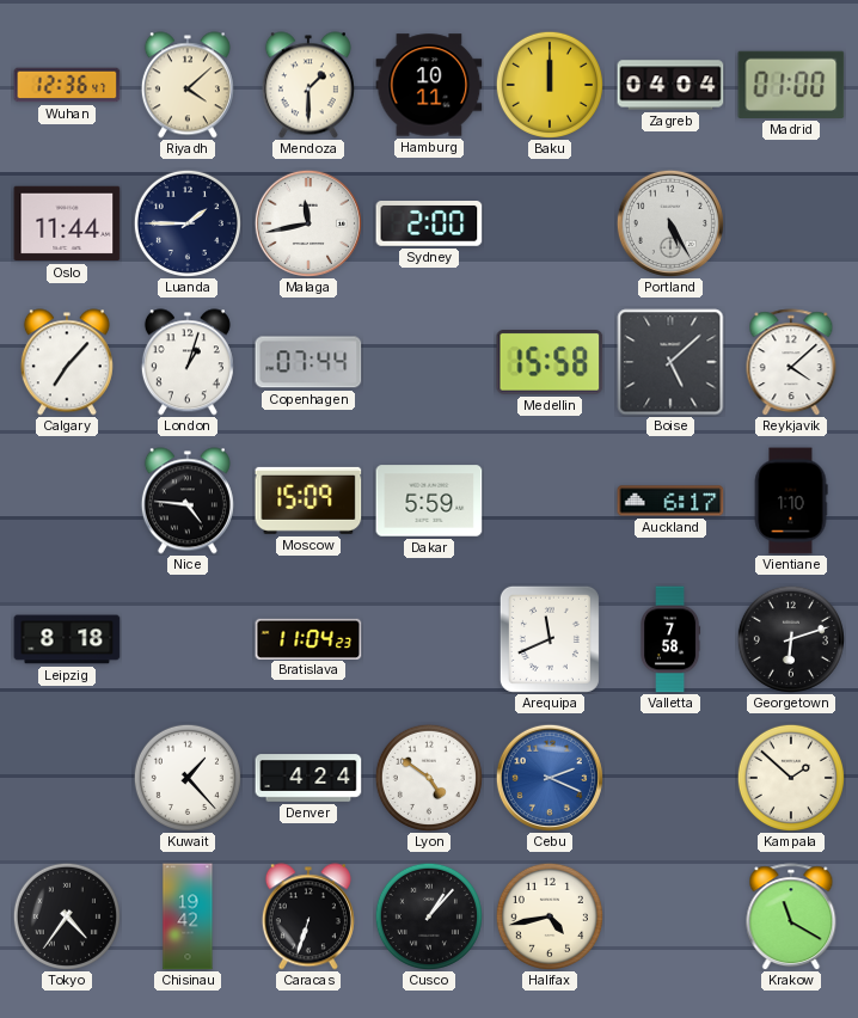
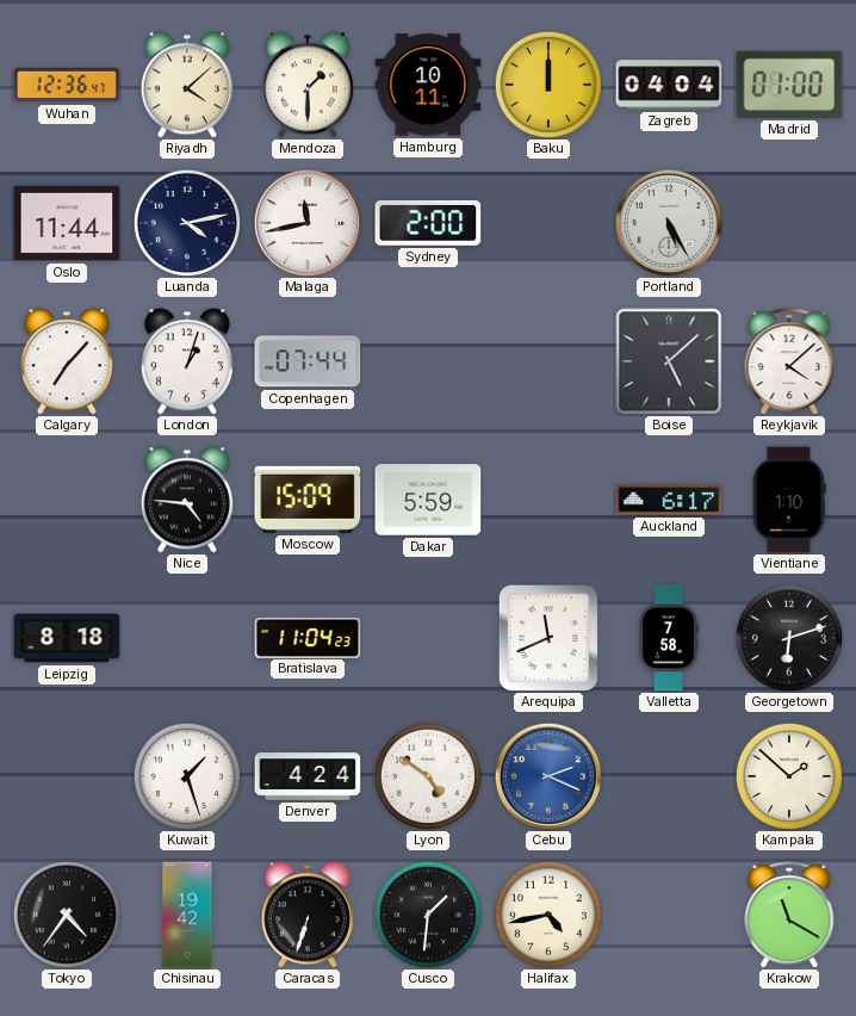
Luanda: 1:45 -> 4:13
Medellin: 15:58 -> none
Kuwait: 1:23 -> 1:27
Cusco: 1:07 -> 1:31
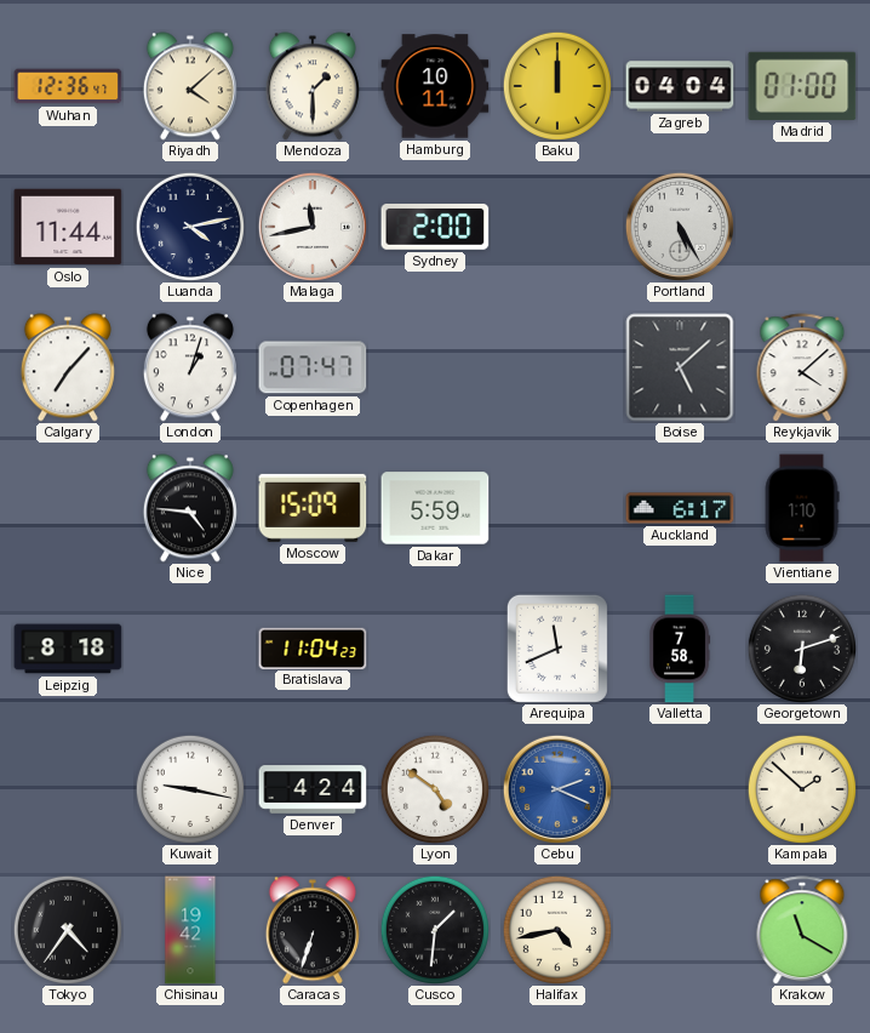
Copenhagen: 07:44 -> 07:47
Kuwait: 1:27 -> 9:17
